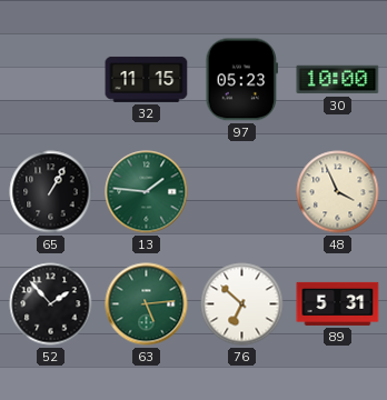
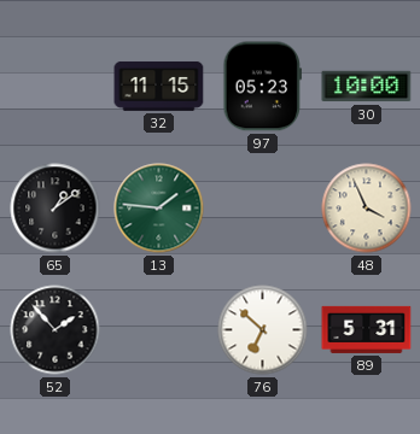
65: 1:05 -> 1:09
63: 5:14 -> none
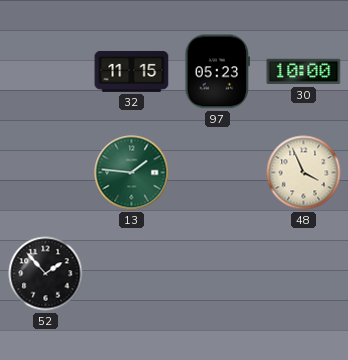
65: 1:09 -> none
76: 6:52 -> none
89: 5:31 -> none
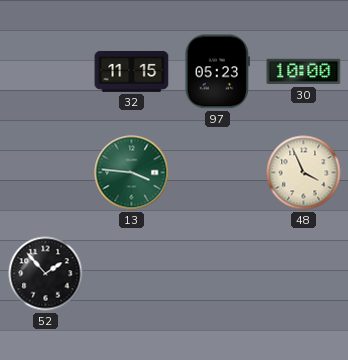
13: 1:46 -> 3:46
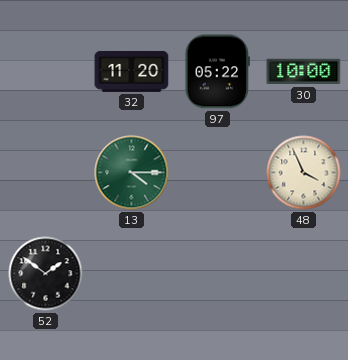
32: 11:15 -> 11:20
97: 05:23 -> 05:22
13: 3:46 -> 4:15
52: 1:53 -> 1:51
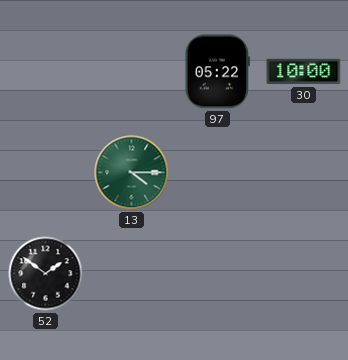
32: 11:20 -> none
48: 3:56 -> none
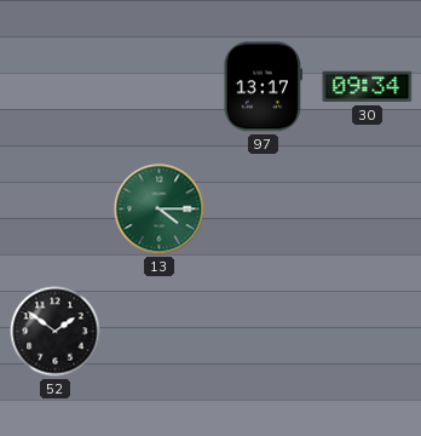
97: 05:22 -> 13:17
30: 10:00 -> 09:34
